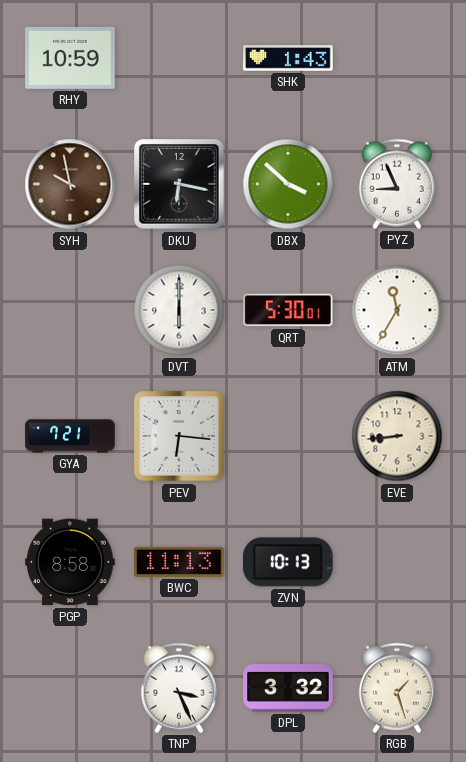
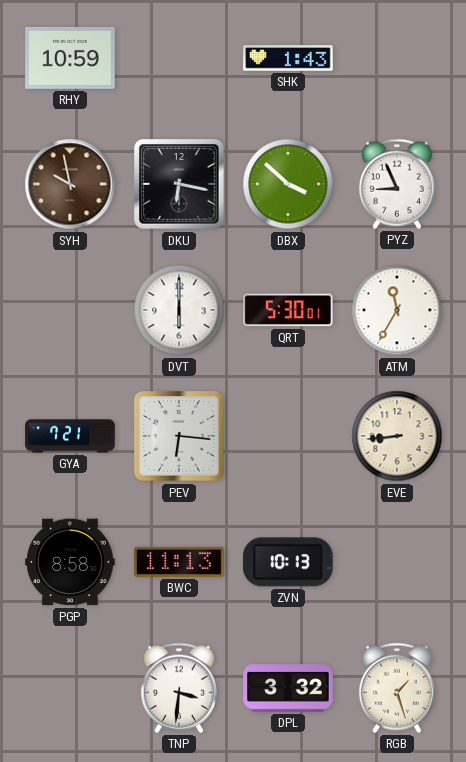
TNP: 3:26 -> 3:31
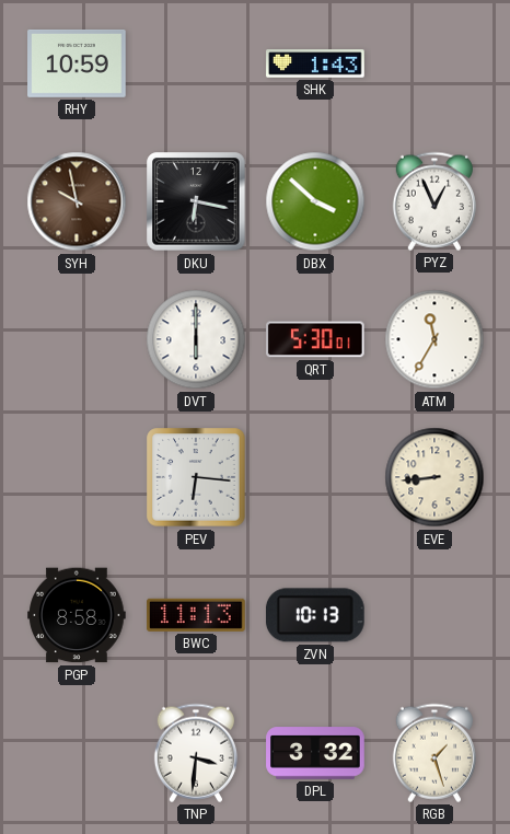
PYZ: 8:56 -> 12:56
GYA: 7:21 -> none
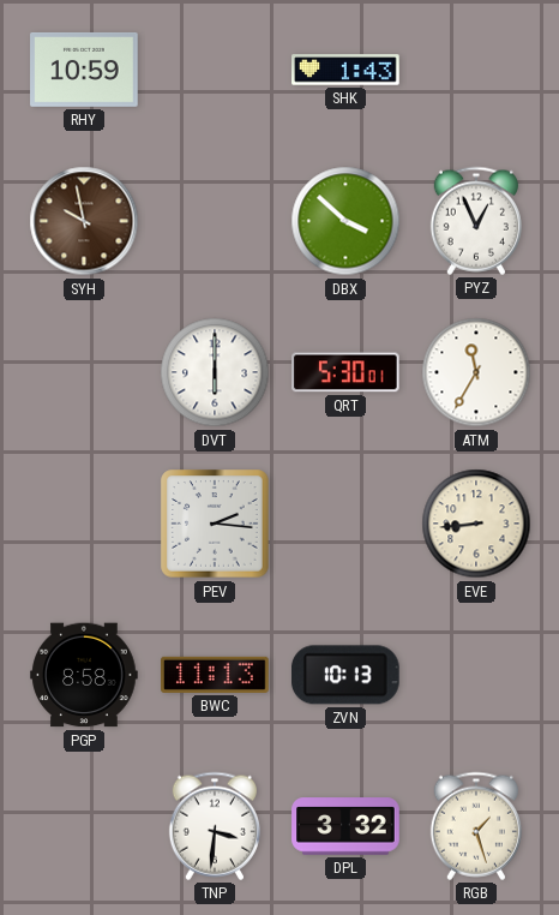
DKU: 6:17 -> none
PEV: 6:16 -> 2:16
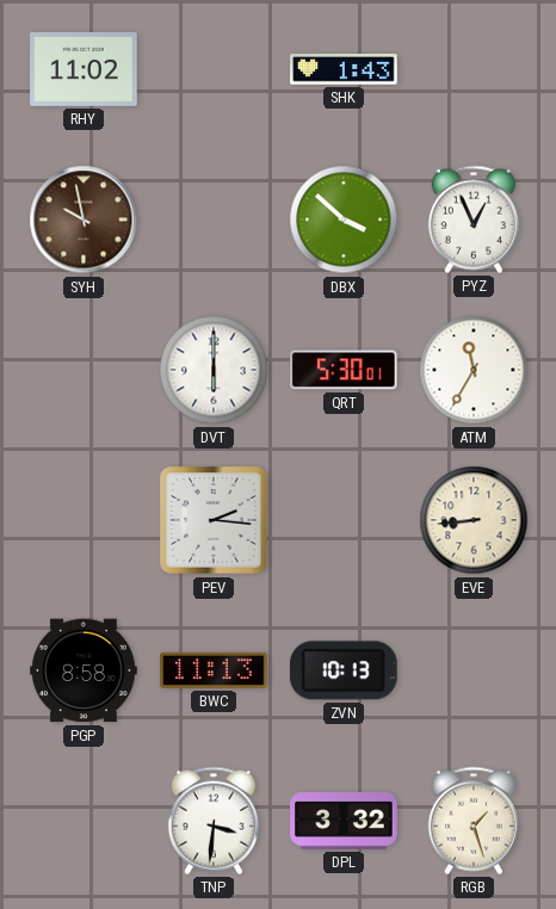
RHY: 10:59 -> 11:02
